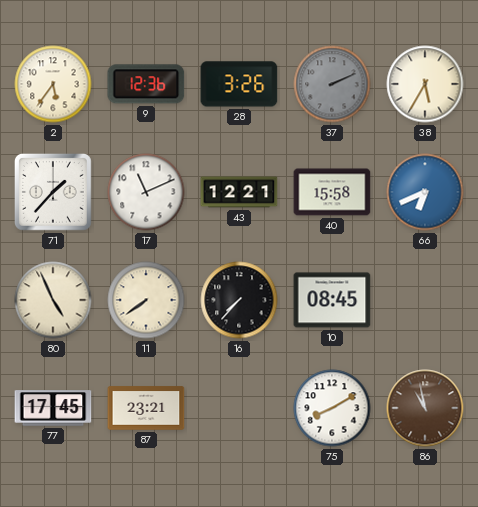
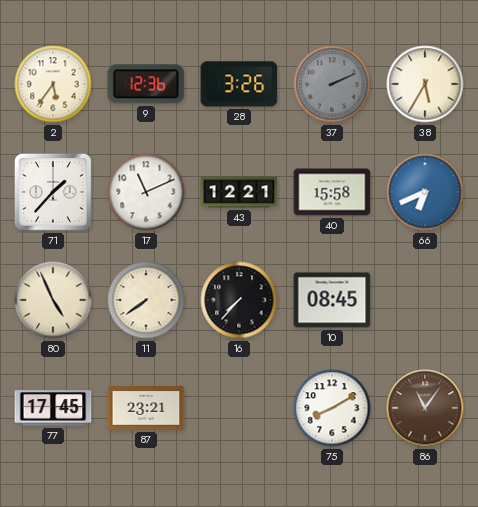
86: 10:58 -> 11:06
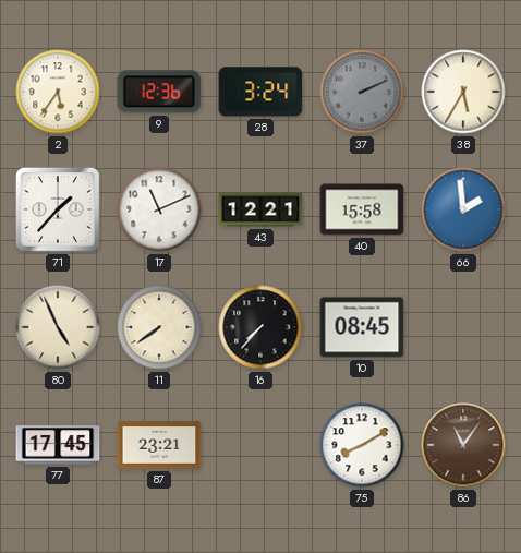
28: 3:26 -> 3:24
66: 6:41 -> 1:59
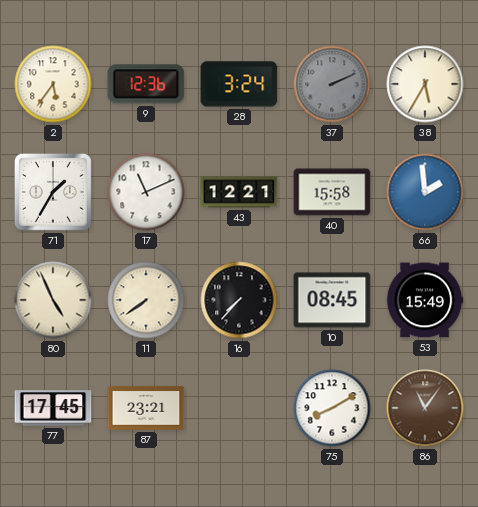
71: 1:37 -> 1:35
53: none -> 15:49
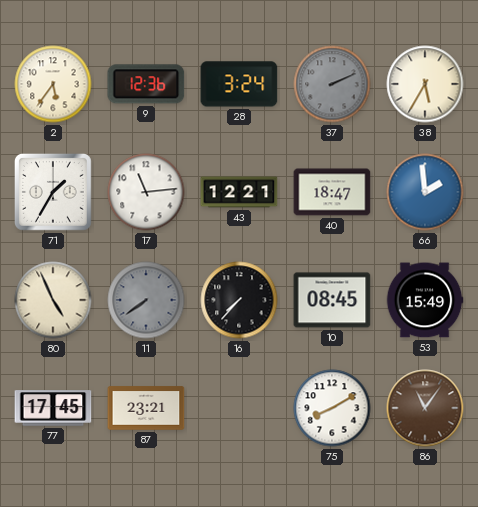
17: 11:11 -> 11:14
40: 15:58 -> 18:47
11 dial: cream -> grey
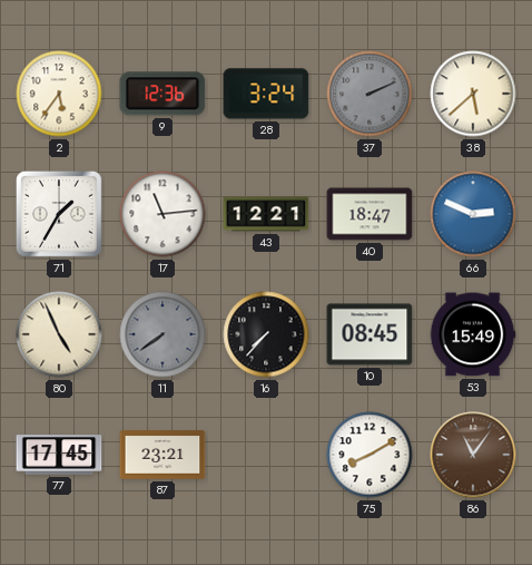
38: 5:35 -> 5:38
66: 1:59 -> 2:49
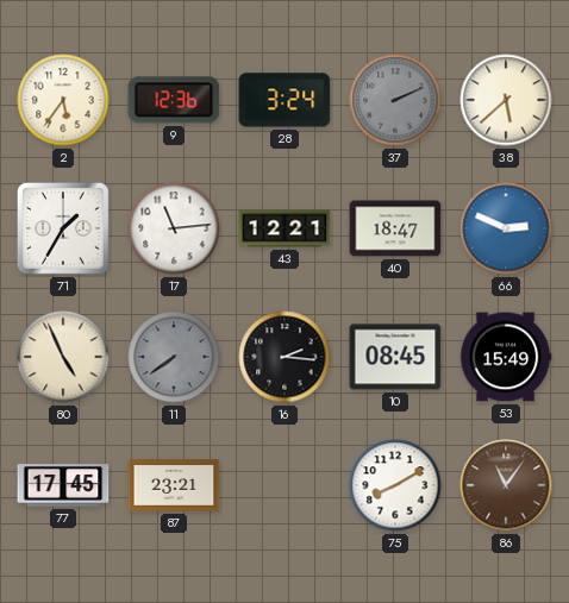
16: 7:37 -> 2:16
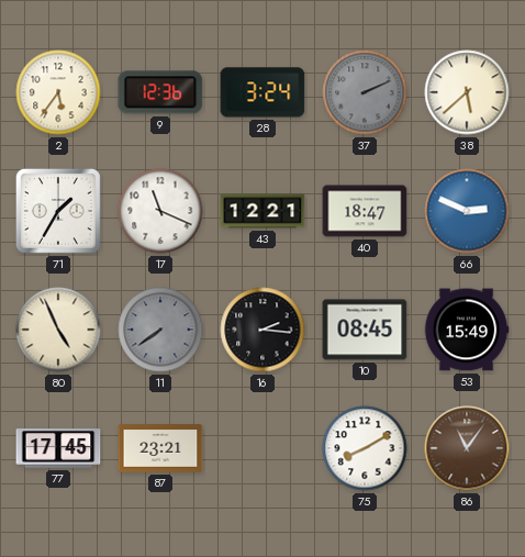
17: 11:14 -> 11:19
